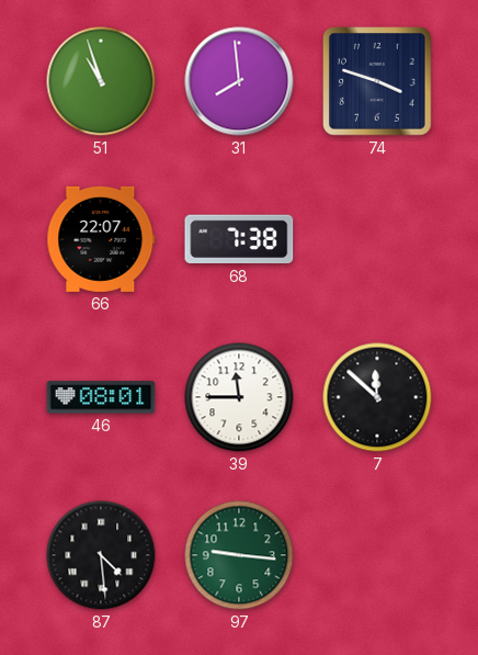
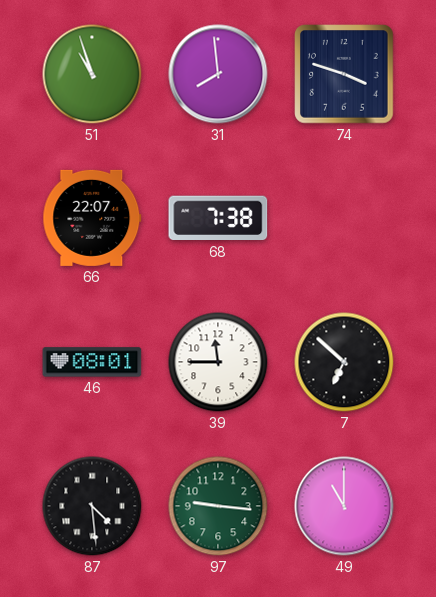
7: 11:52 -> 6:52
49: none -> 11:00
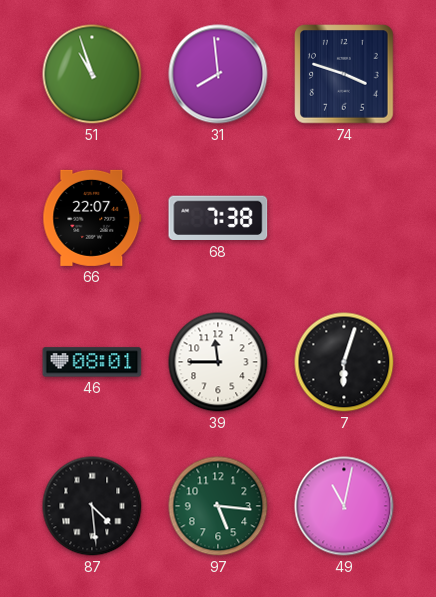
7: 6:52 -> 6:03
97: 9:16 -> 5:16
49: 11:00 -> 11:02
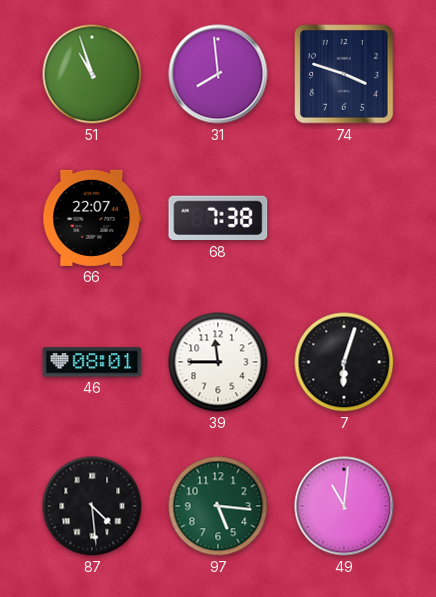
49: 11:02 -> 11:01
